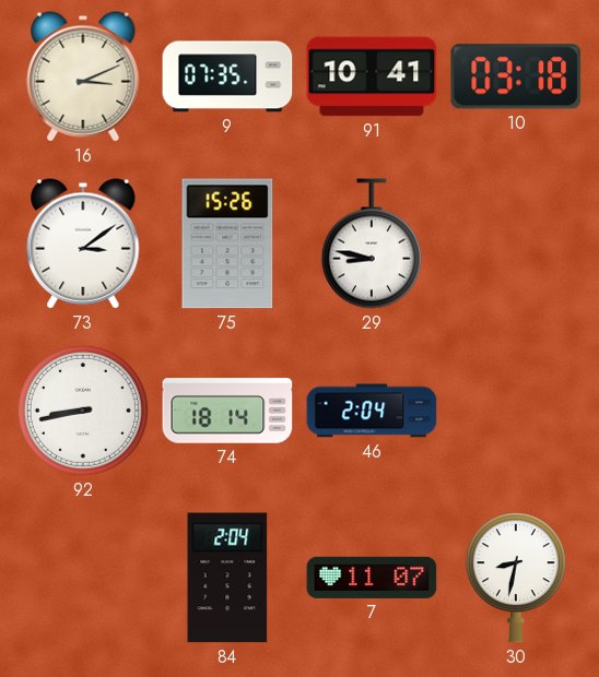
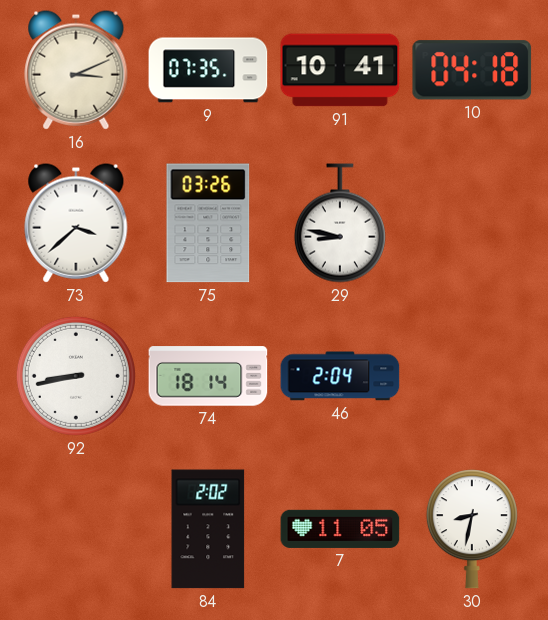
10: 03:18 -> 04:18
73: 3:09 -> 3:38
75: 15:26 -> 03:26
84: 2:04 -> 2:02
7: 11:07 -> 11:05
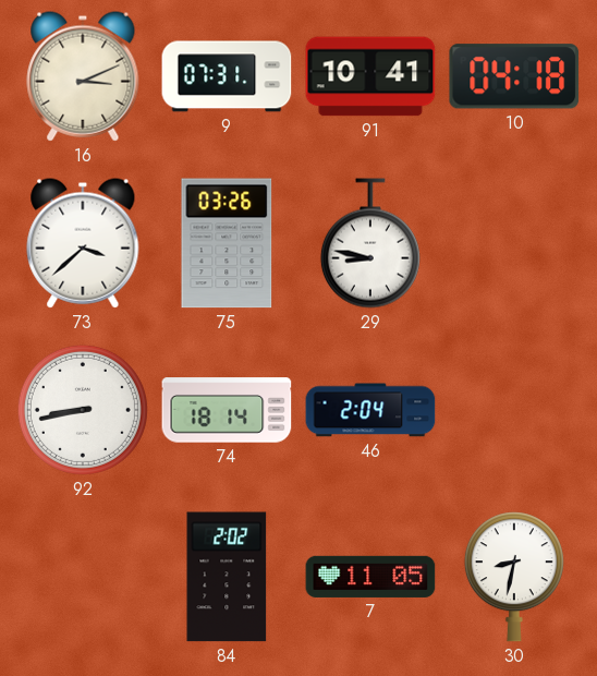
9: 07:35 -> 07:31
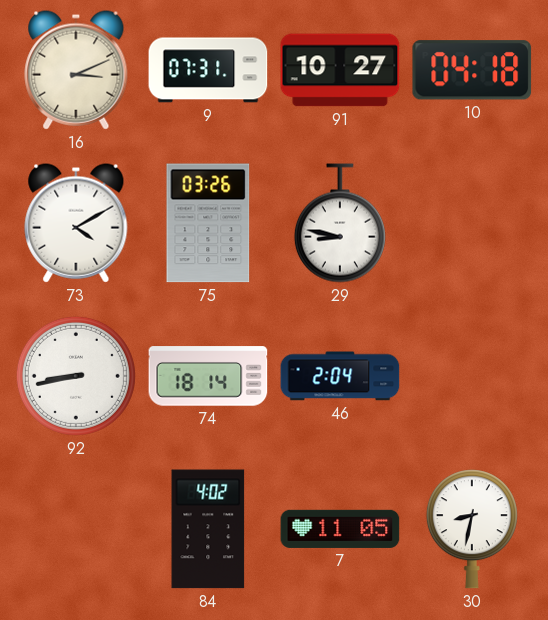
91: 10:41 -> 10:27
73: 3:38 -> 4:10
84: 2:02 -> 4:02
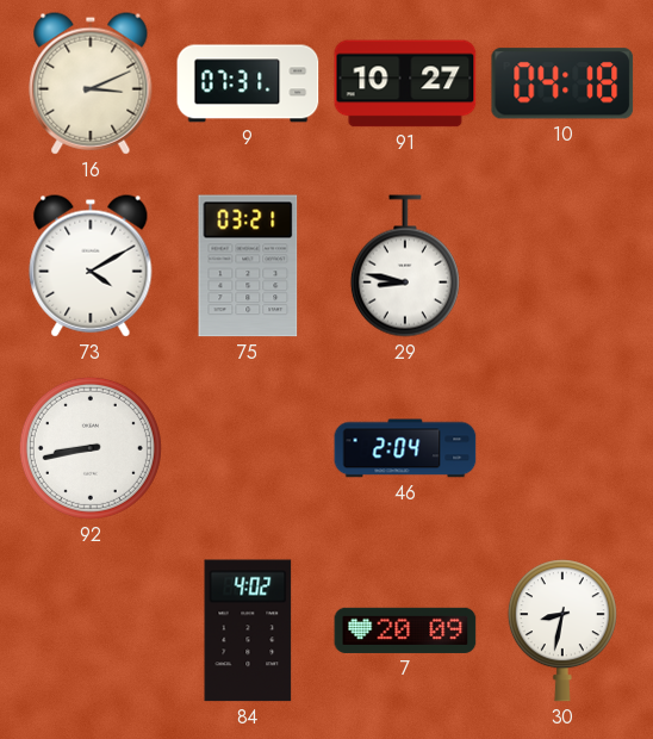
75: 03:26 -> 03:21
74: 18:14 -> none
7: 11:05 -> 20:09
